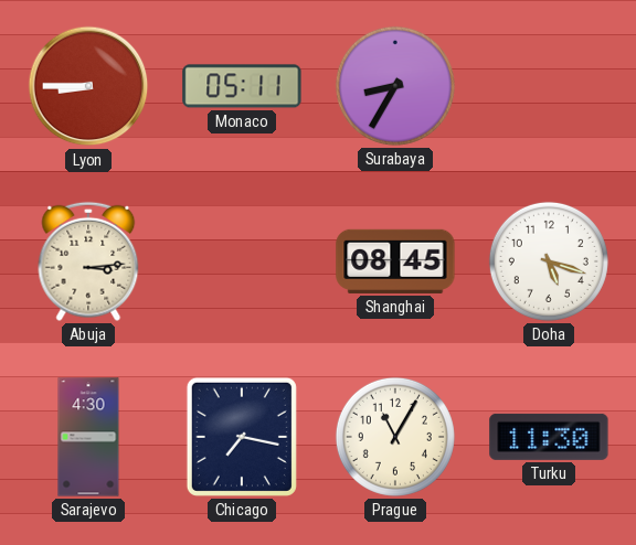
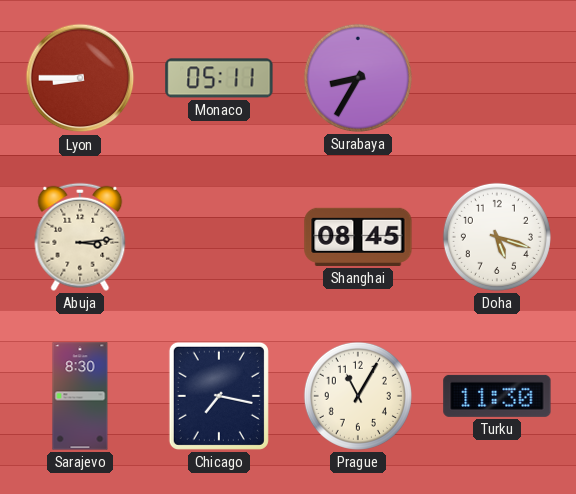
Sarajevo: 4:30 -> 8:30
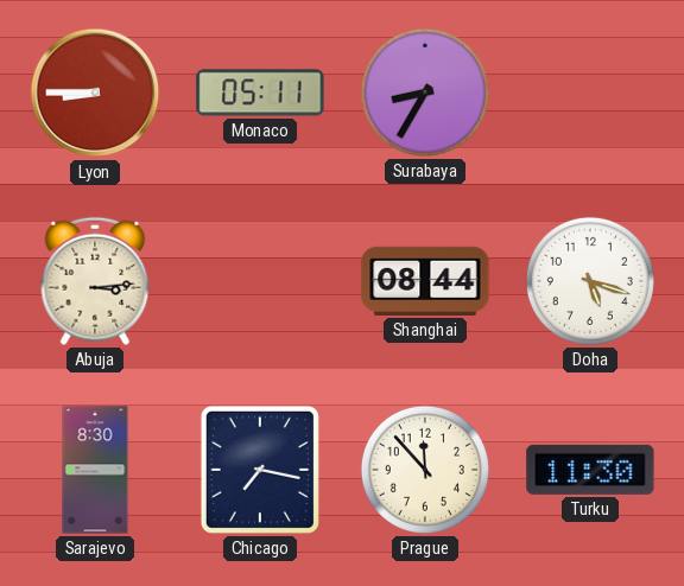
Shanghai: 08:45 -> 08:44
Prague: 11:05 -> 11:53
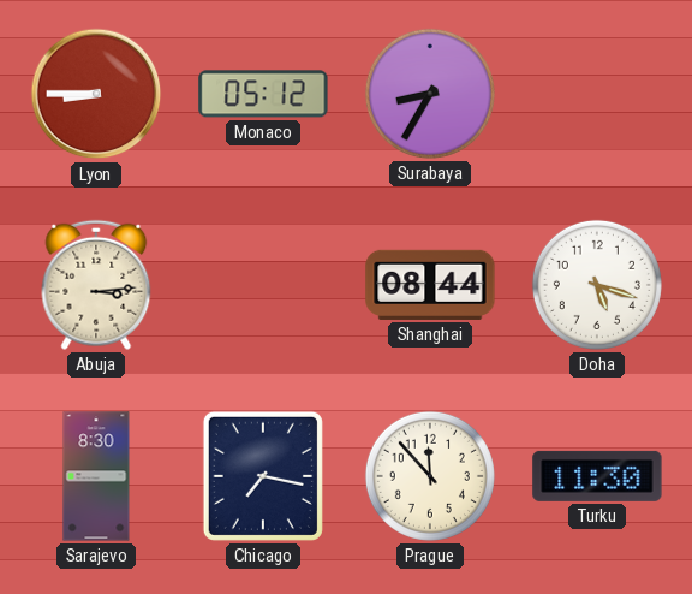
Monaco: 05:11 -> 05:12
